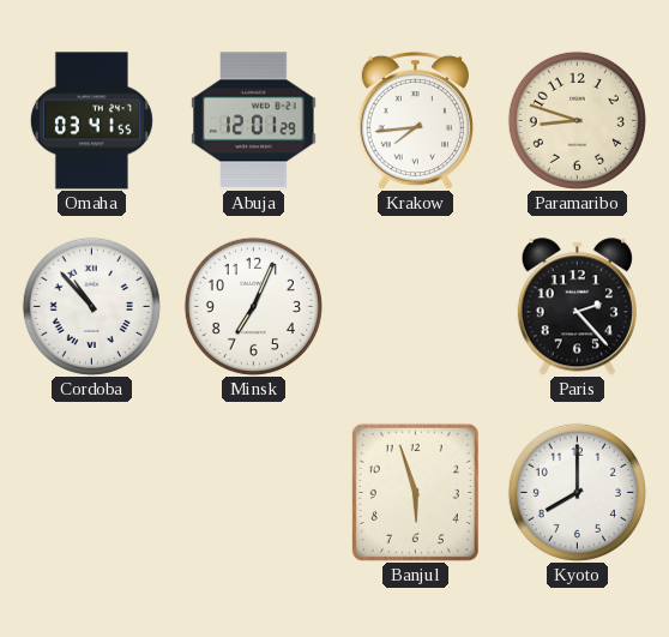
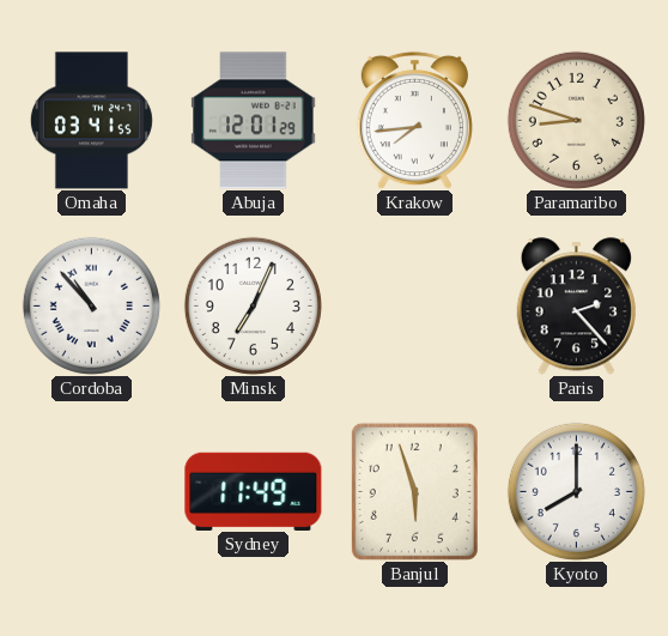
Sydney: none -> 11:49
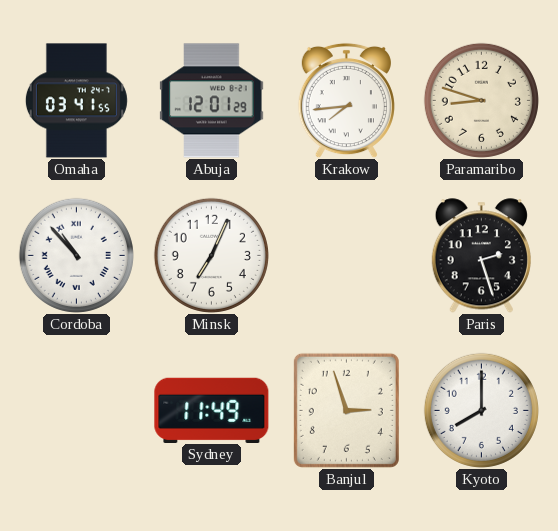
Paris: 2:23 -> 2:27
Banjul: 5:57 -> 2:57
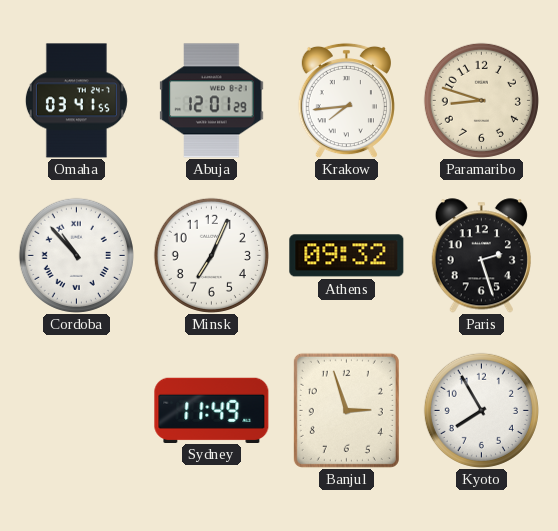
Athens: none -> 09:32
Kyoto: 8:00 -> 7:55
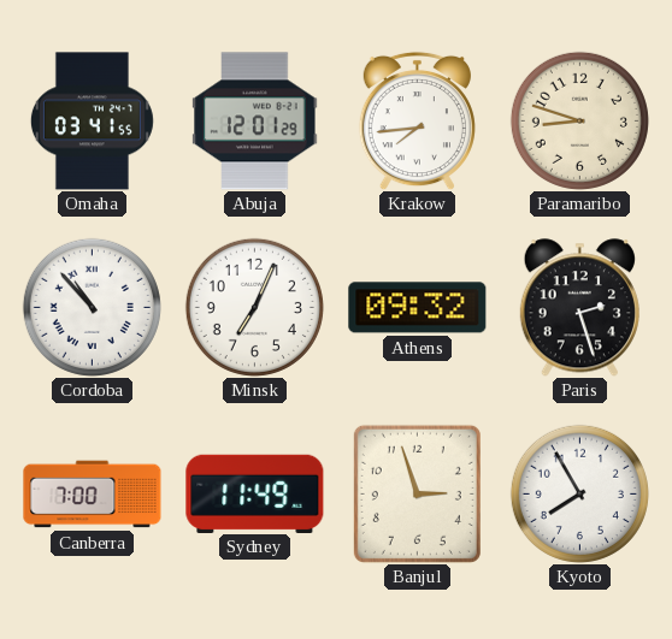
Canberra: none -> 7:00
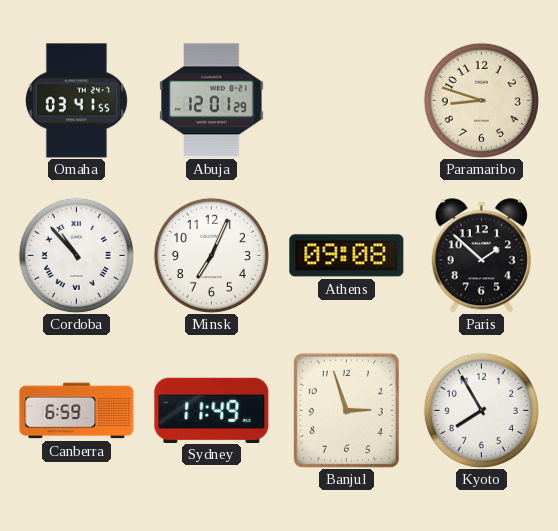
Krakow: 7:44 -> none
Athens: 09:32 -> 09:08
Paris: 2:27 -> 1:52
Canberra: 7:00 -> 6:59
